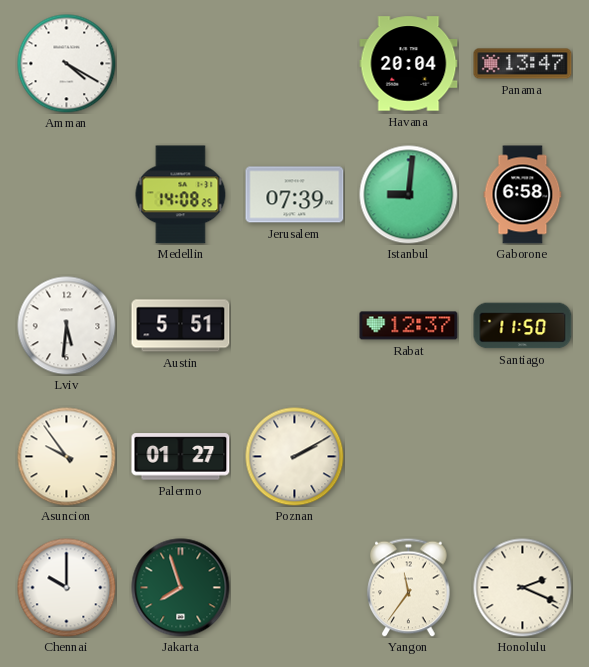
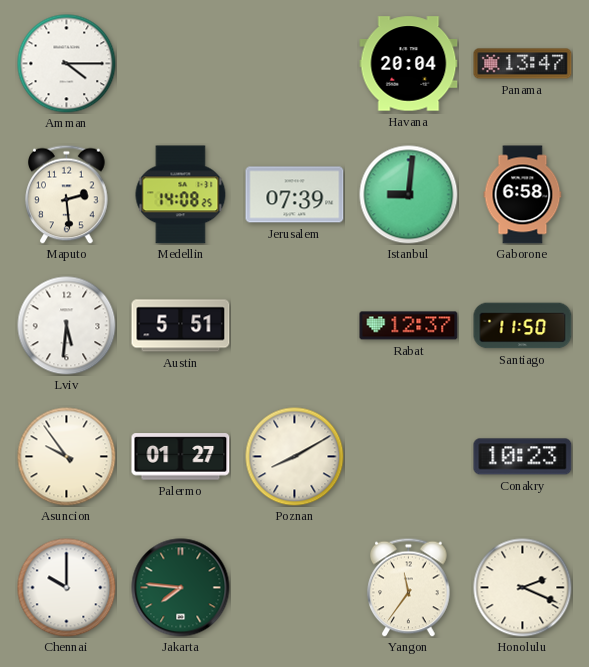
Amman: 4:20 -> 4:15
Maputo: none -> 2:29
Poznan: 2:10 -> 8:10
Conakry: none -> 10:23
Jakarta: 7:57 -> 7:46
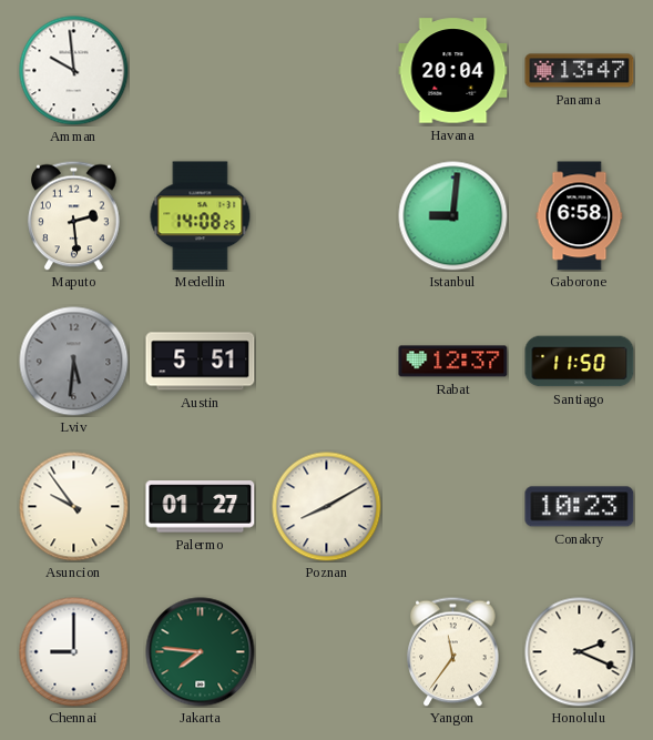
Amman: 4:15 -> 9:59
Jerusalem: 07:39 -> none
Lviv dial: white -> grey
Chennai: 10:00 -> 9:00
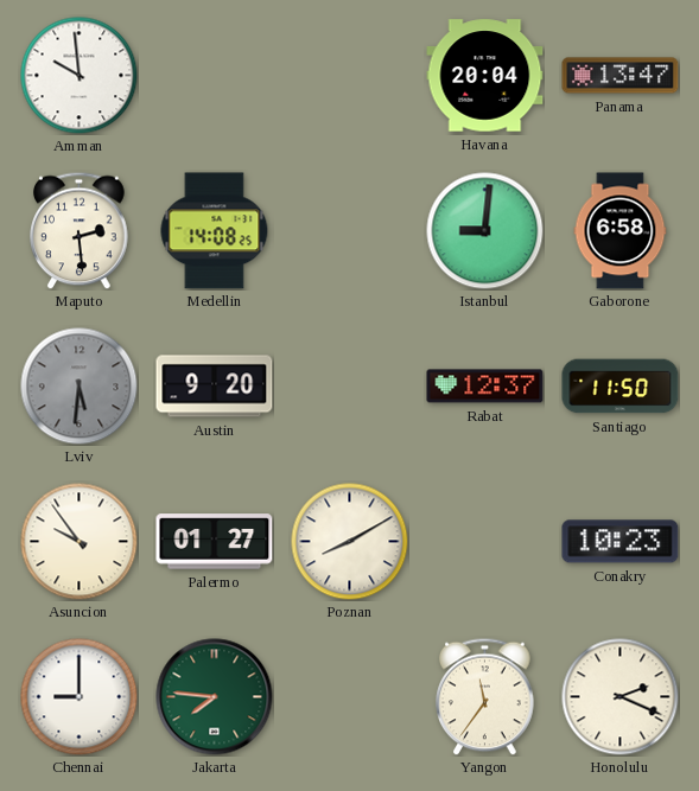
Austin: 5:51 -> 9:20
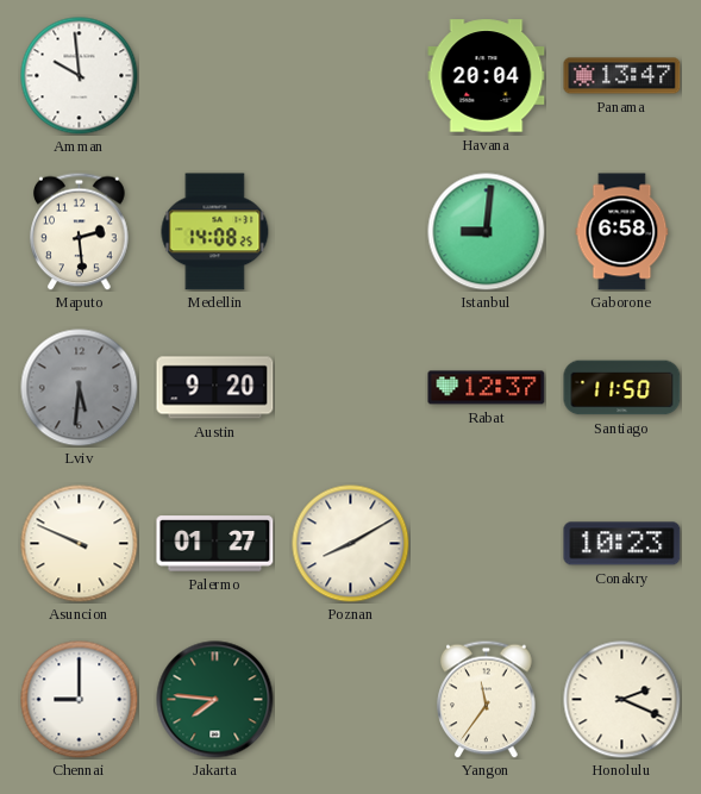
Asuncion: 9:54 -> 9:49
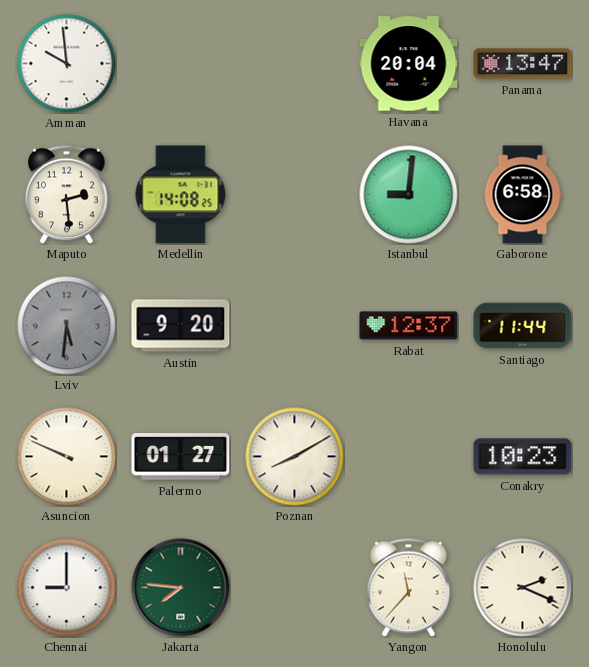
Santiago: 11:50 -> 11:44
Yangon: 11:36 -> 11:37
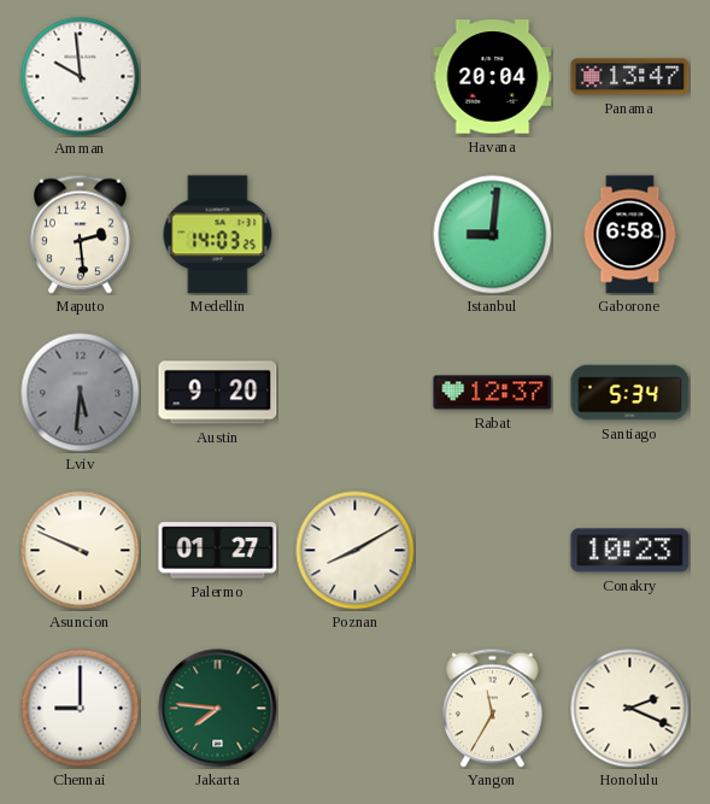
Medellin: 14:08 -> 14:03
Santiago: 11:44 -> 5:34
Yangon: 11:37 -> 11:35
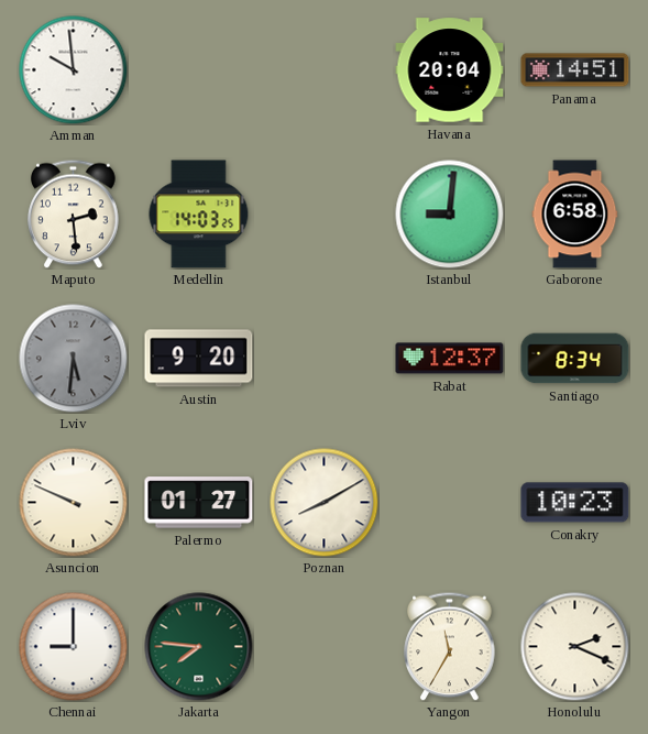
Panama: 13:47 -> 14:51
Santiago: 5:34 -> 8:34
